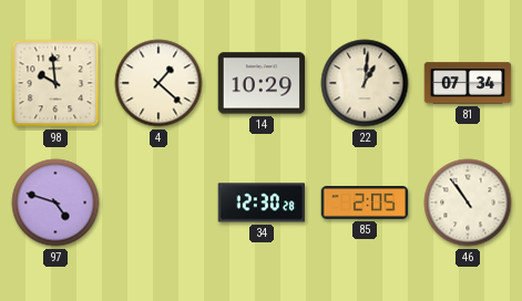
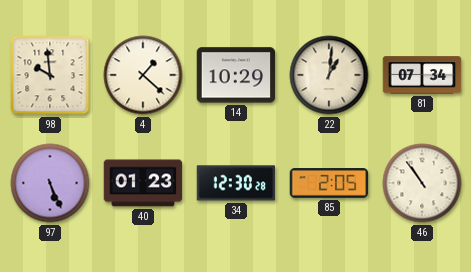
97: 4:48 -> 5:26
40: none -> 01:23
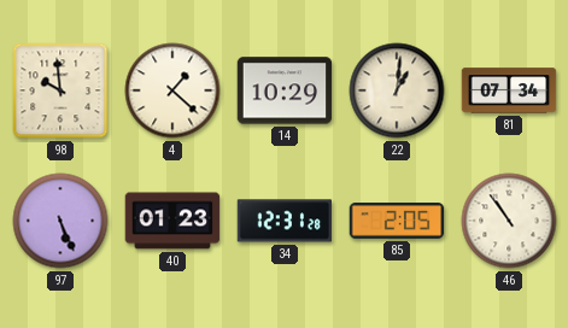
34: 12:30 -> 12:31
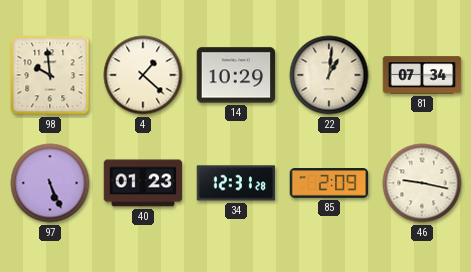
85: 2:05 -> 2:09
46: 10:54 -> 9:17
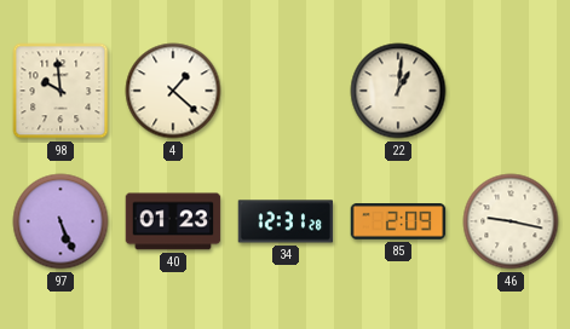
14: 10:29 -> none
81: 07:34 -> none
